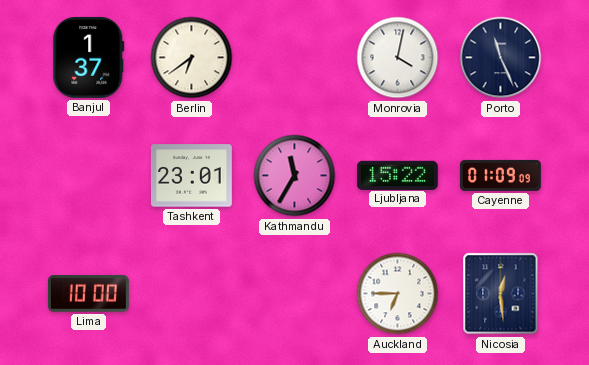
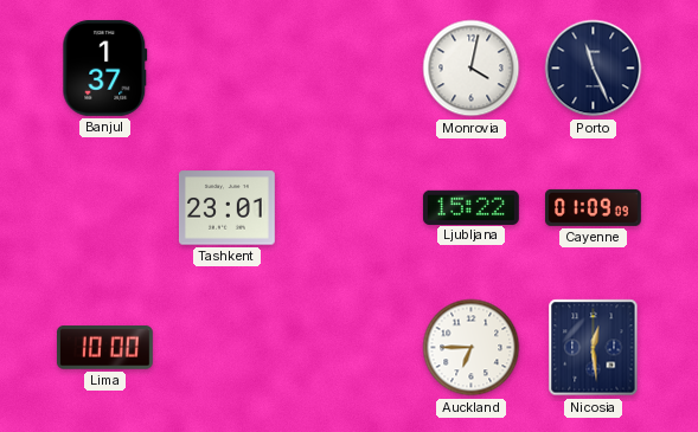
Berlin: 6:39 -> none
Kathmandu: 11:35 -> none
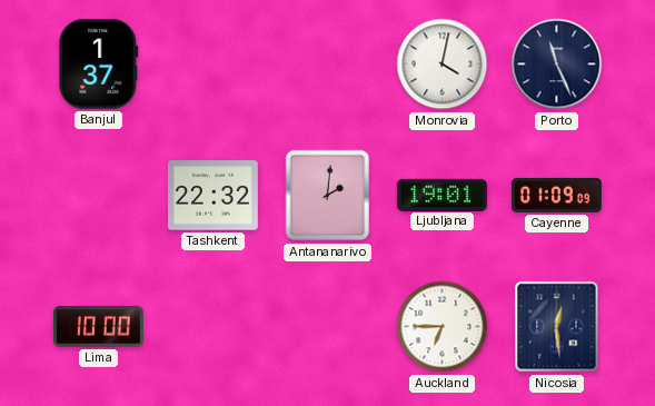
Tashkent: 23:01 -> 22:32
Antananarivo: none -> 2:01
Ljubljana: 15:22 -> 19:01
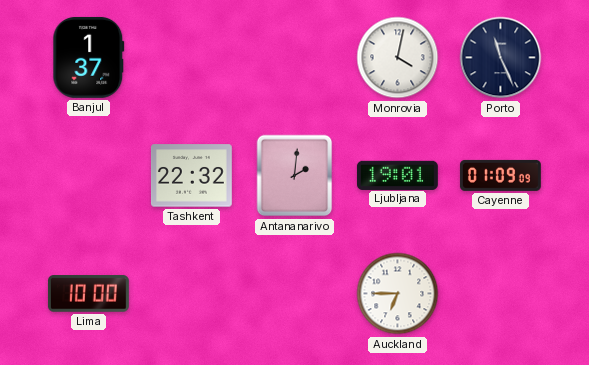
Nicosia: 12:29 -> none
